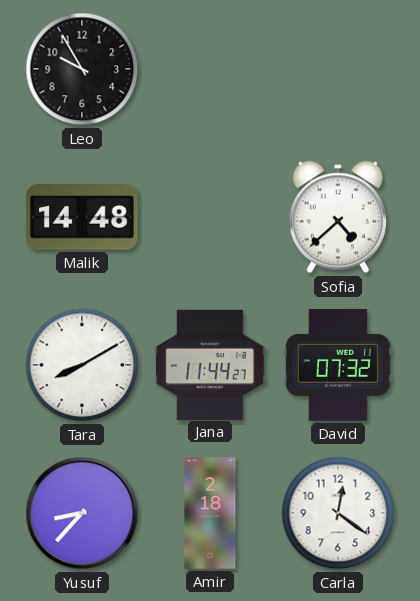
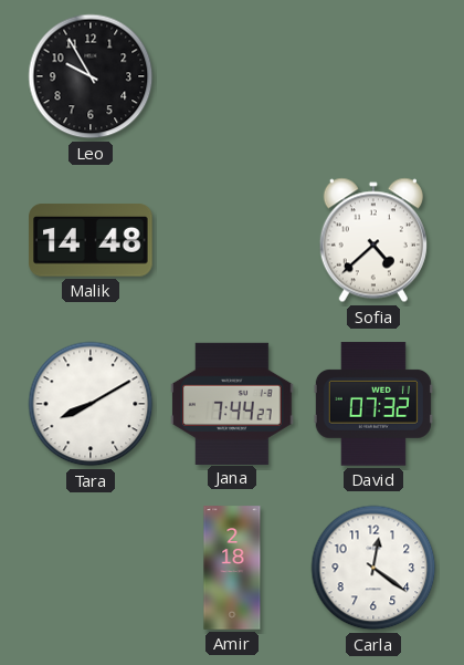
Jana: 11:44 -> 7:44
Yusuf: 8:37 -> none
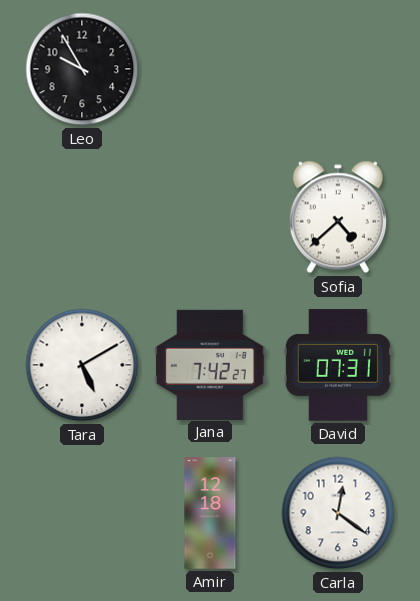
Malik: 14:48 -> none
Tara: 8:10 -> 5:10
Jana: 7:44 -> 7:42
David: 07:32 -> 07:31
Amir: 2:18 -> 12:18
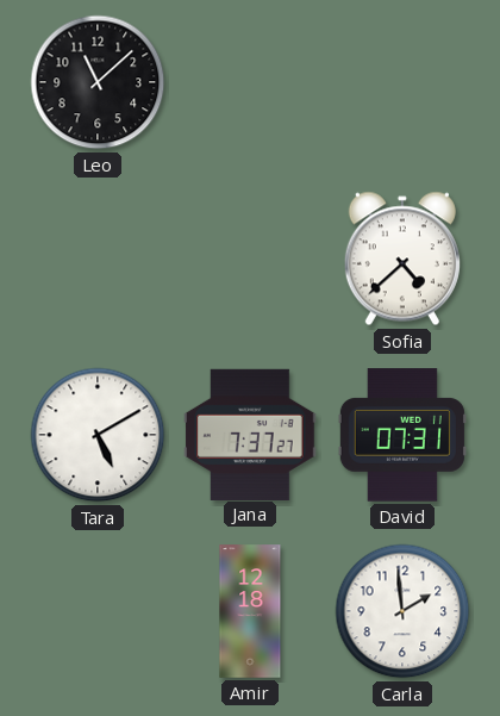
Leo: 9:55 -> 11:08
Jana: 7:42 -> 7:37
Carla: 12:21 -> 1:59
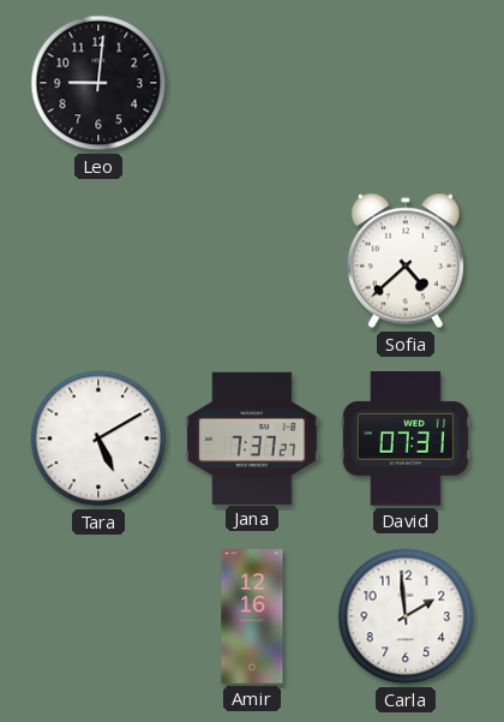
Leo: 11:08 -> 9:01
Amir: 12:18 -> 12:16
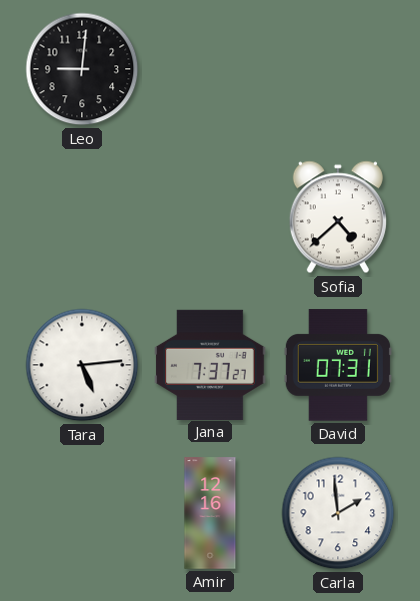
Tara: 5:10 -> 5:14
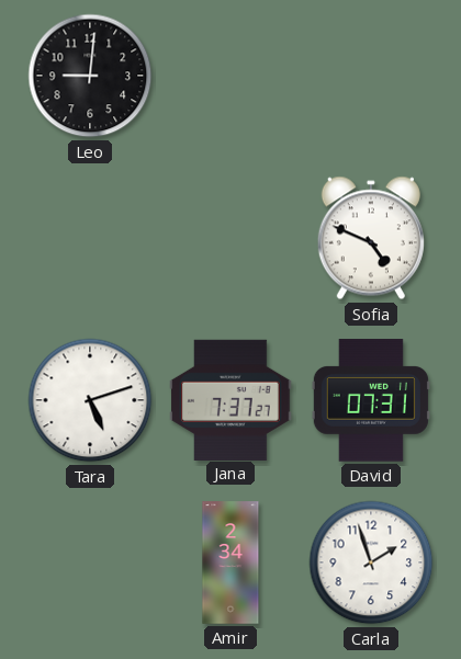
Sofia: 4:38 -> 4:49
Tara: 5:14 -> 5:12
Amir: 12:16 -> 2:34
Carla: 1:59 -> 1:57
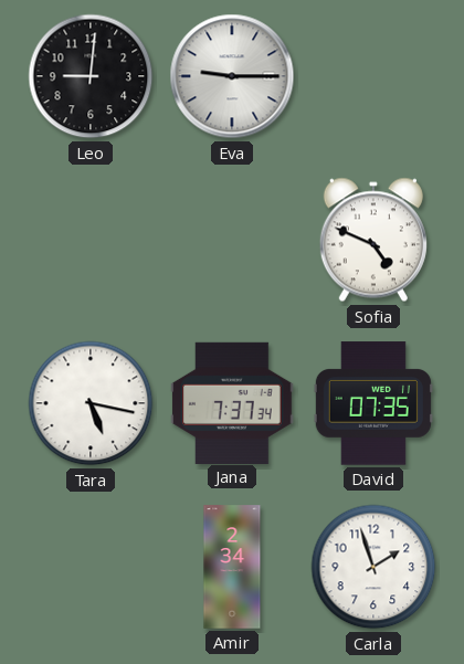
Eva: none -> 9:15
Tara: 5:12 -> 5:17
Jana: 7:37:27 -> 7:37:34
David: 07:31 -> 07:35
